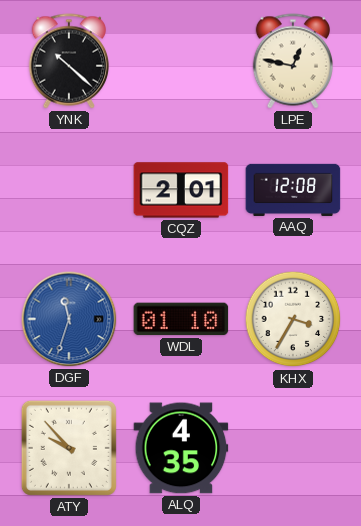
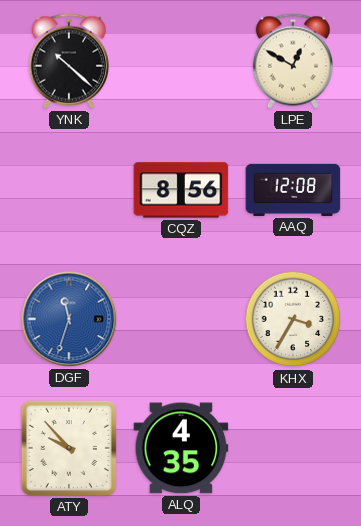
LPE: 12:47 -> 12:50
CQZ: 2:01 -> 8:56
WDL: 01:10 -> none
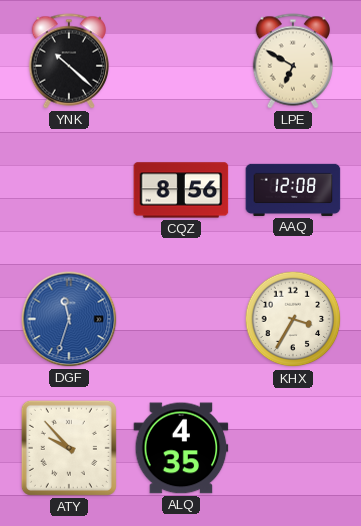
LPE: 12:50 -> 6:50
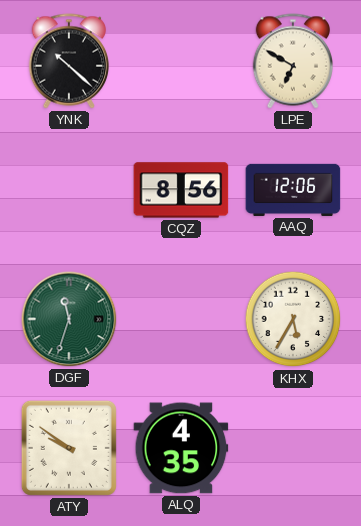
AAQ: 12:08 -> 12:06
DGF dial: blue -> green
KHX: 3:35 -> 5:35
ATY: 9:53 -> 9:51
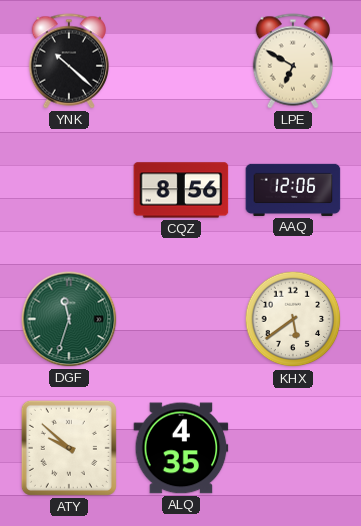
KHX: 5:35 -> 5:39
ATY: 9:51 -> 9:52
